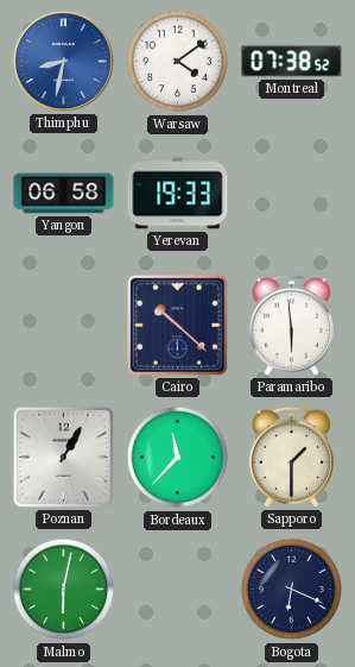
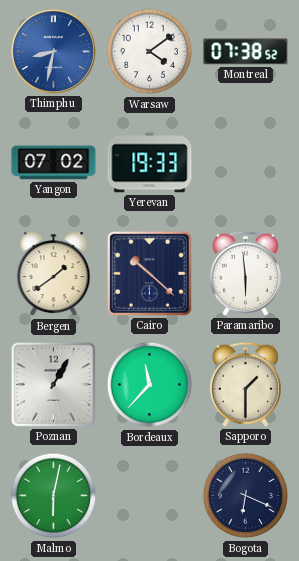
Yangon: 06:58 -> 07:02
Bergen: none -> 1:39
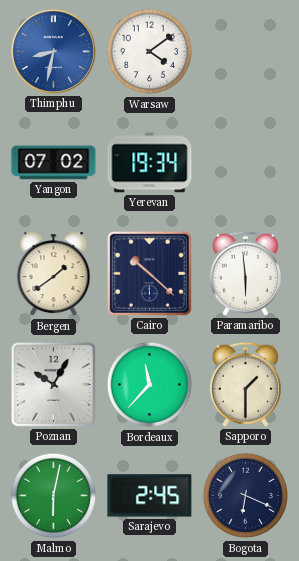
Montreal: 07:38 -> none
Yerevan: 19:33 -> 19:34
Poznan: 1:05 -> 10:05
Sarajevo: none -> 2:45
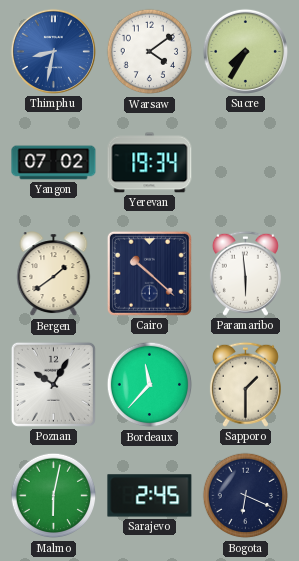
Sucre: none -> 7:35
